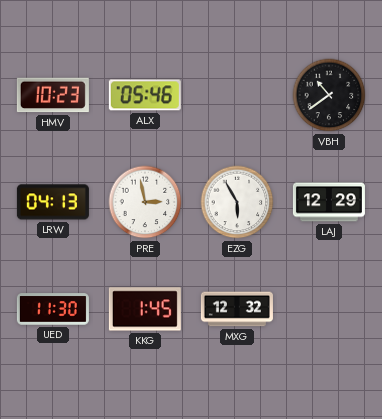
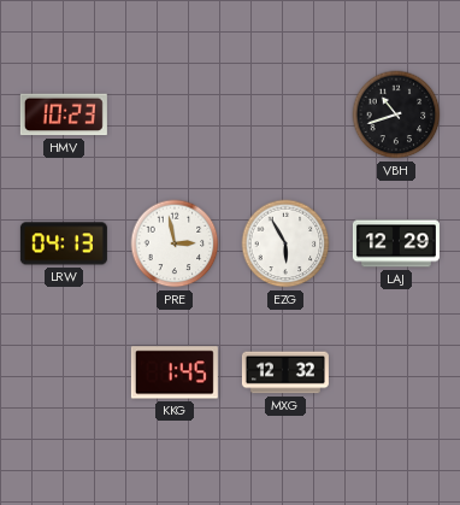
ALX: 05:46 -> none
VBH: 10:39 -> 10:42
UED: 11:30 -> none
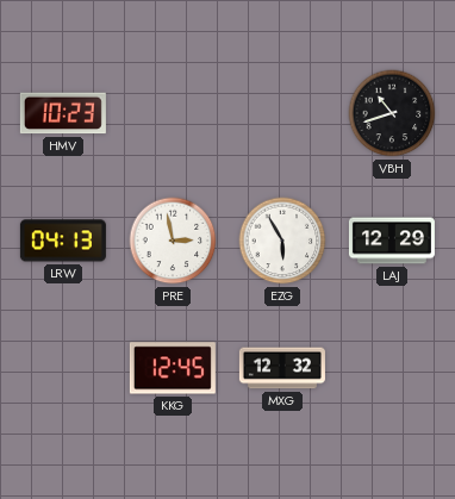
KKG: 1:45 -> 12:45
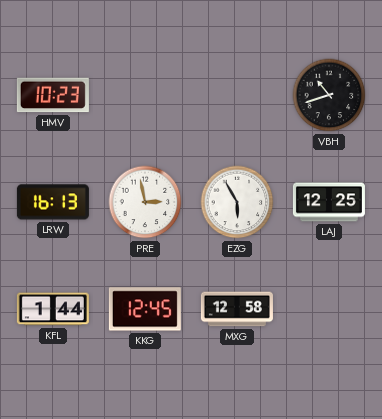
LRW: 04:13 -> 16:13
LAJ: 12:29 -> 12:25
KFL: none -> 1:44
MXG: 12:32 -> 12:58
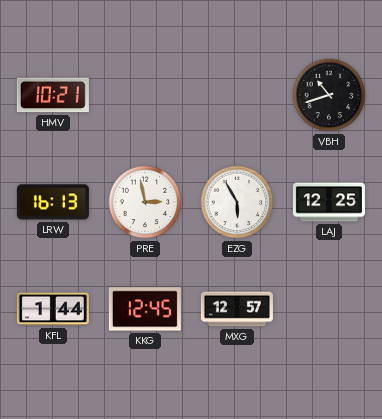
HMV: 10:23 -> 10:21
MXG: 12:58 -> 12:57
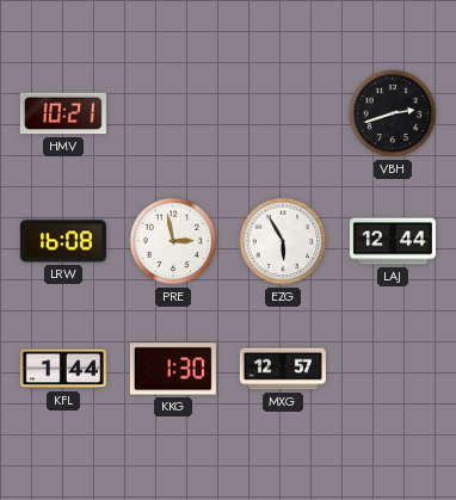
VBH: 10:42 -> 2:42
LRW: 16:13 -> 16:08
LAJ: 12:25 -> 12:44
KKG: 12:45 -> 1:30
